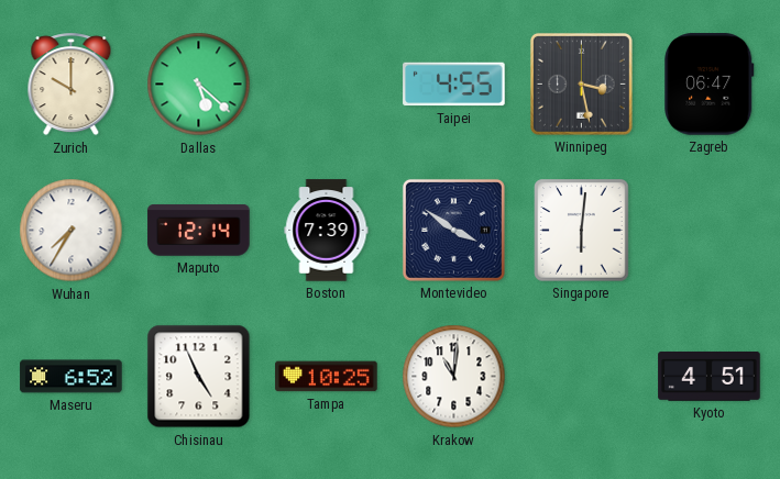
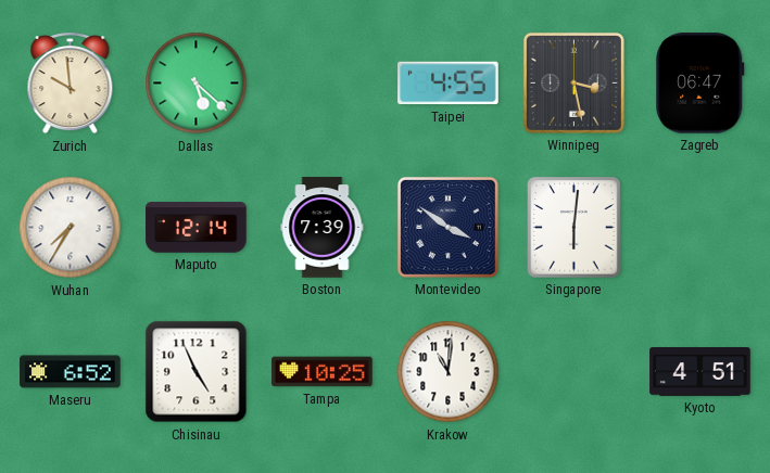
Zurich: 10:00 -> 9:59
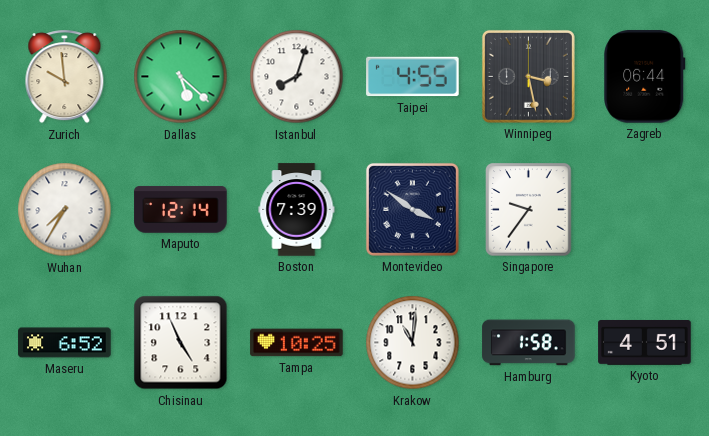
Istanbul: none -> 8:03
Zagreb: 06:47 -> 06:44
Singapore: 6:01 -> 9:36
Hamburg: none -> 1:58
